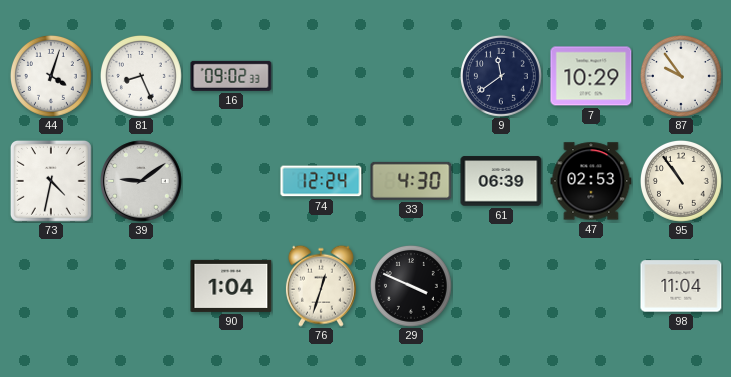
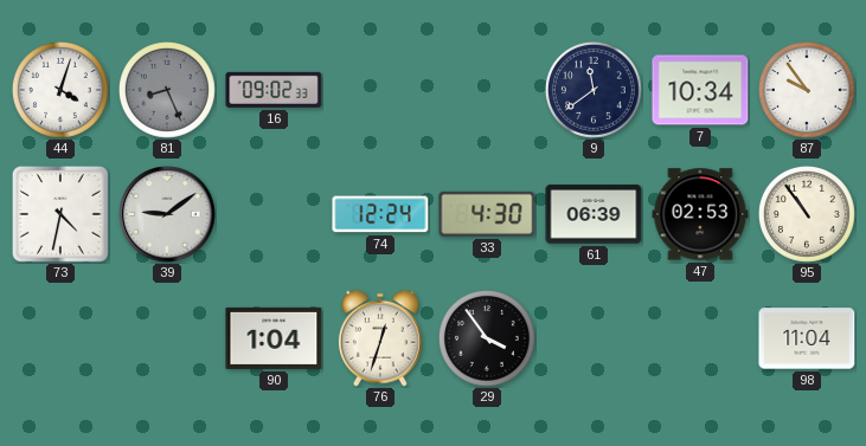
81 dial: white -> grey
7: 10:29 -> 10:34
29: 3:49 -> 3:54
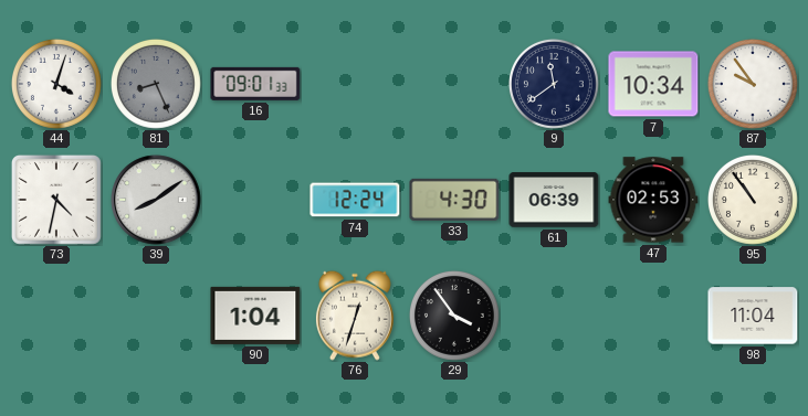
16: 09:02 -> 09:01
39: 9:09 -> 8:09
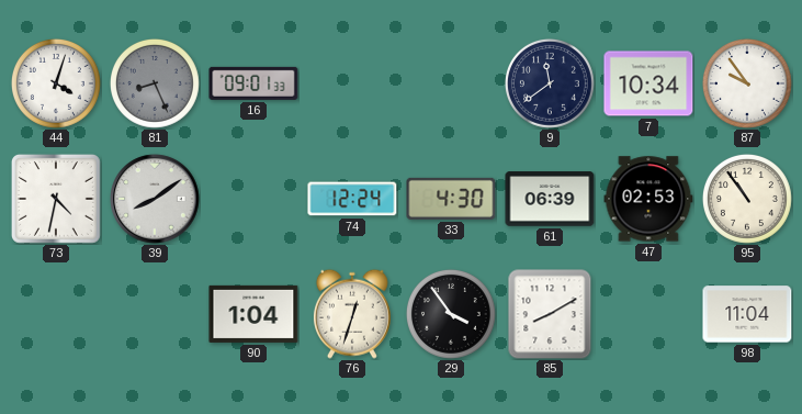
85: none -> 8:10
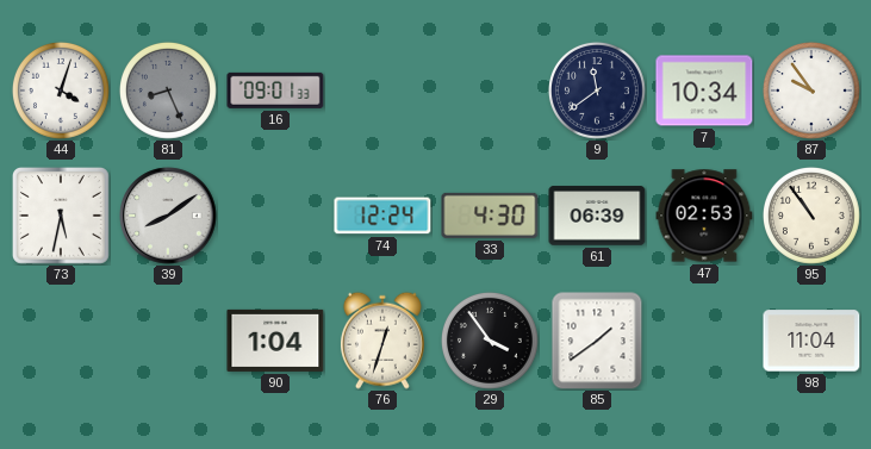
73: 4:32 -> 5:32
85: 8:10 -> 1:39
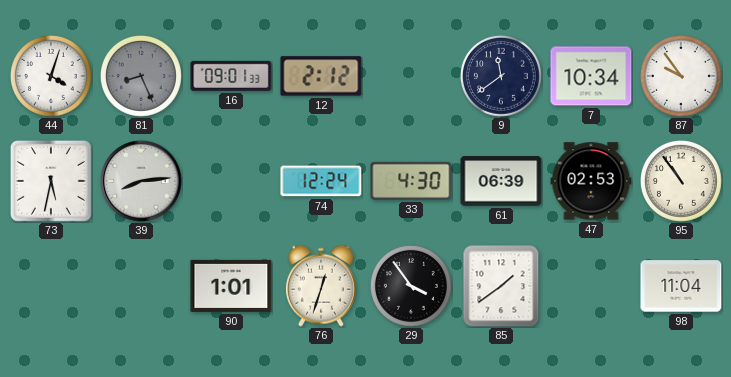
12: none -> 2:12
39: 8:09 -> 8:14
90: 1:04 -> 1:01
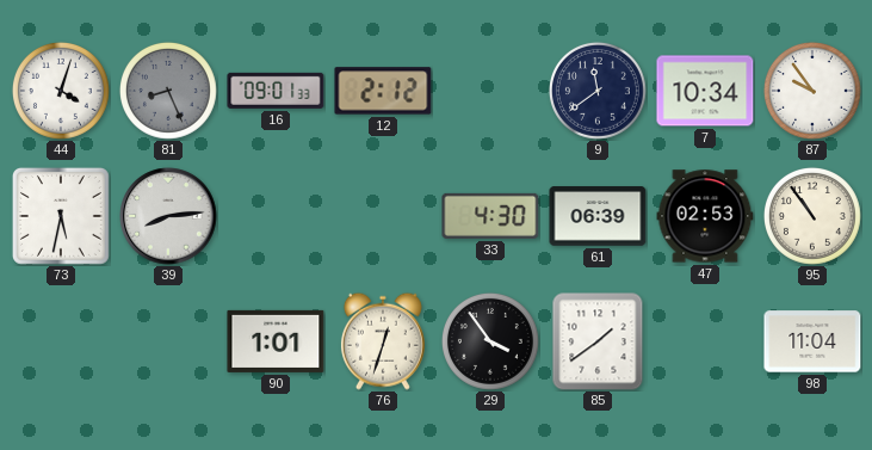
74: 12:24 -> none
